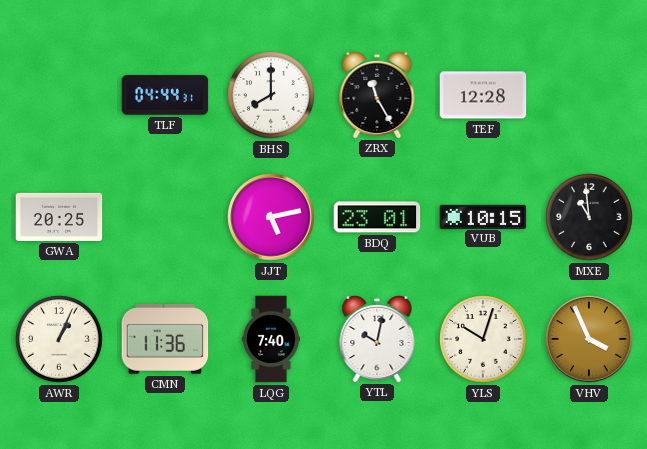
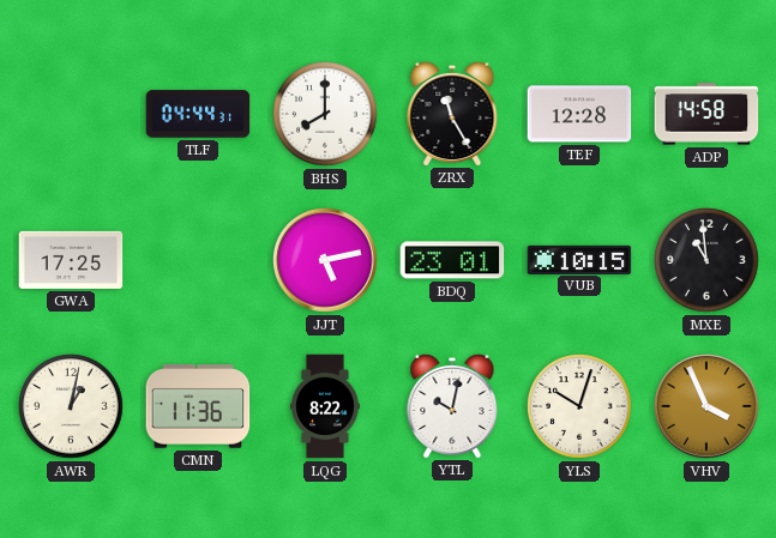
ADP: none -> 14:58
GWA: 20:25 -> 17:25
AWR: 1:04 -> 1:02
LQG: 7:40 -> 8:22
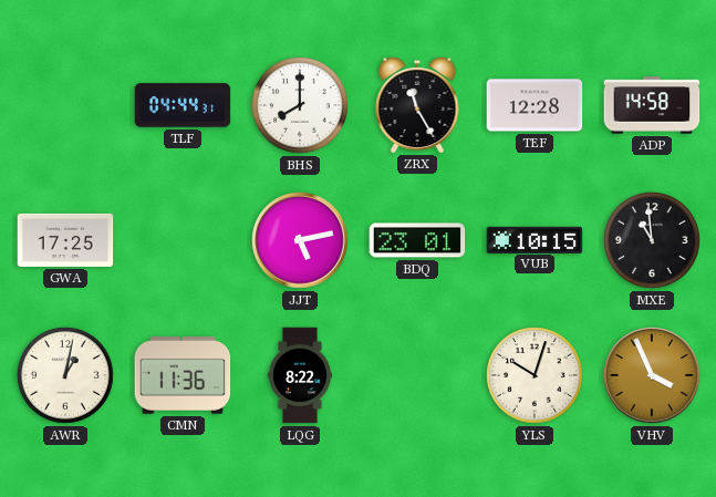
YTL: 10:02 -> none
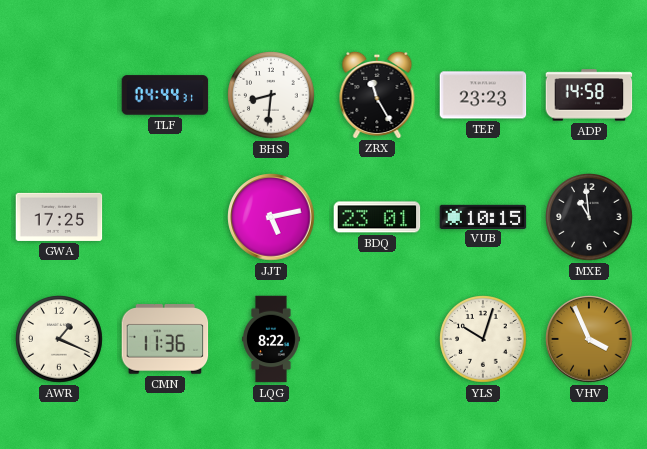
BHS: 8:00 -> 8:31
TEF: 12:28 -> 23:23
AWR: 1:02 -> 1:19
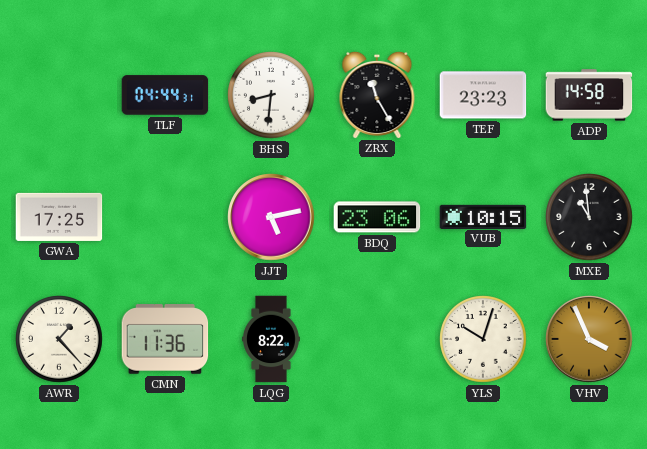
BDQ: 23:01 -> 23:06
AWR: 1:19 -> 1:23
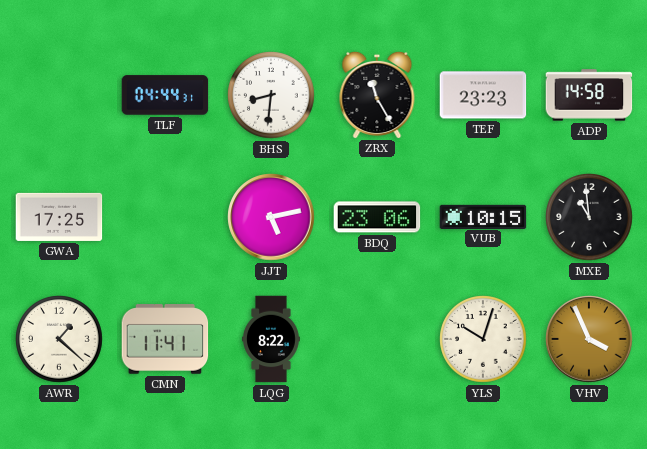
AWR: 1:23 -> 1:22
CMN: 11:36 -> 11:41
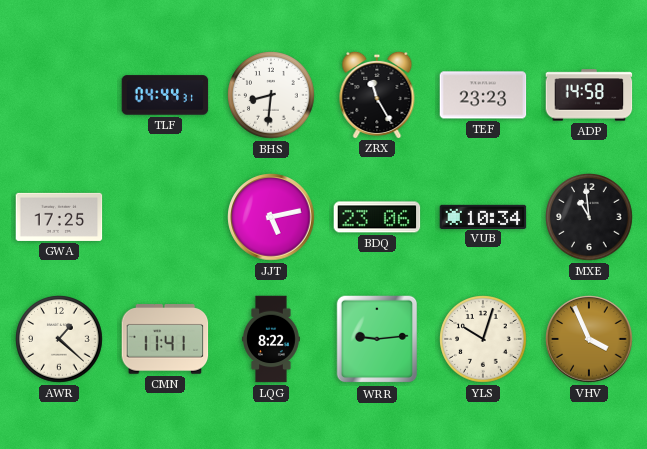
VUB: 10:15 -> 10:34
WRR: none -> 9:14
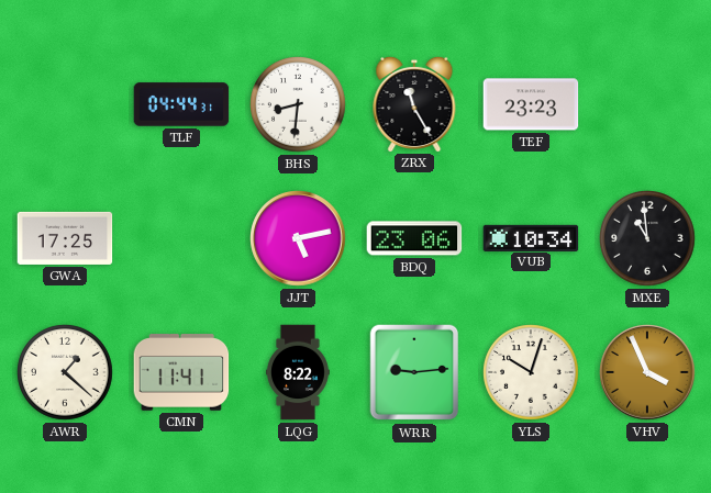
ADP: 14:58 -> none
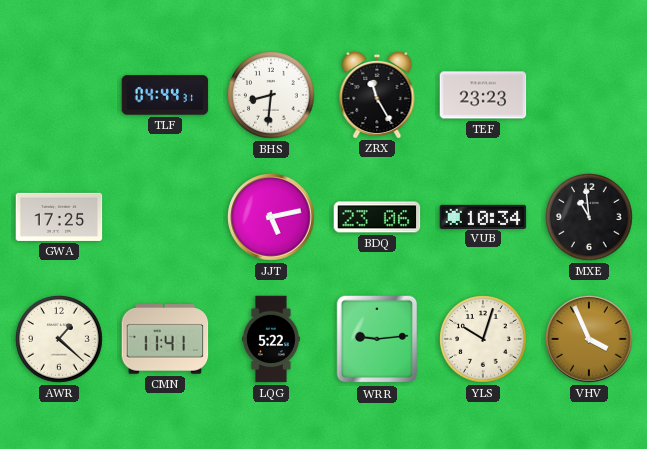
LQG: 8:22 -> 5:22
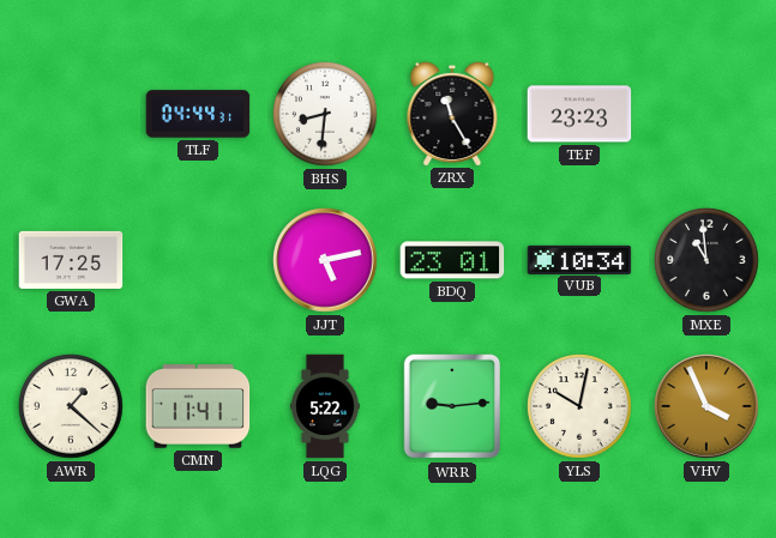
BDQ: 23:06 -> 23:01
YLS: 10:03 -> 10:02
